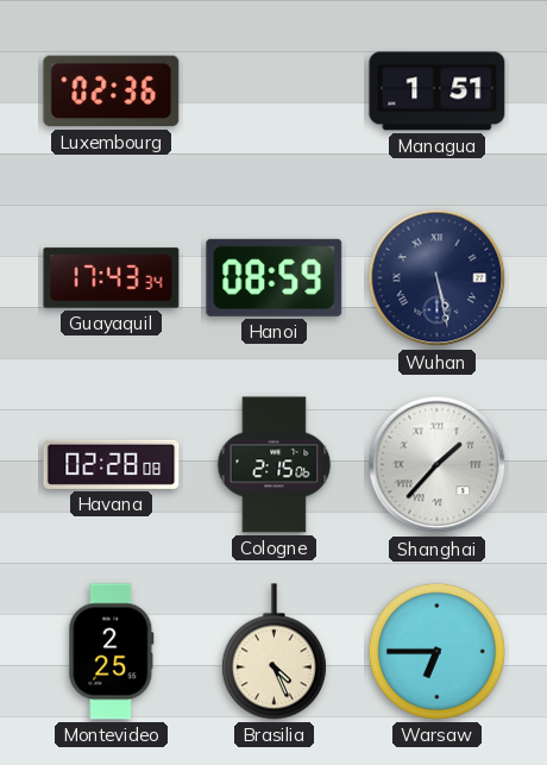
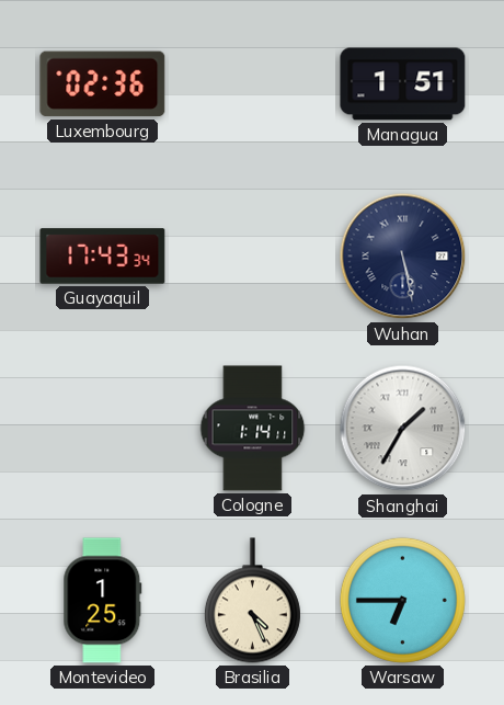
Hanoi: 08:59 -> none
Havana: 02:28 -> none
Cologne: 2:15 -> 1:14
Shanghai: 1:37 -> 1:35
Montevideo: 2:25 -> 1:25
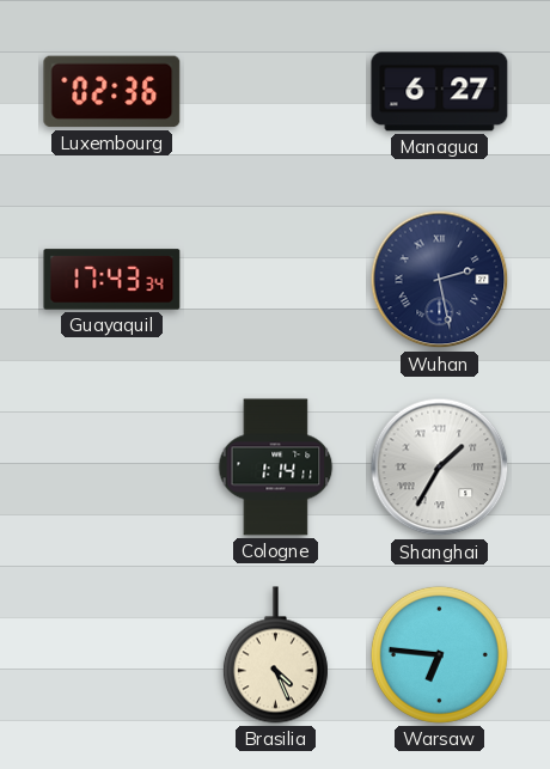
Managua: 1:51 -> 6:27
Wuhan: 5:28 -> 2:28
Montevideo: 1:25 -> none
Warsaw: 6:45 -> 6:46
